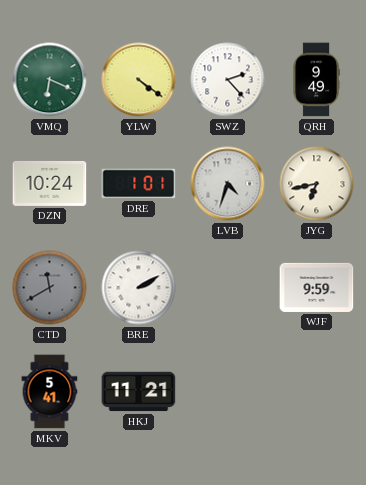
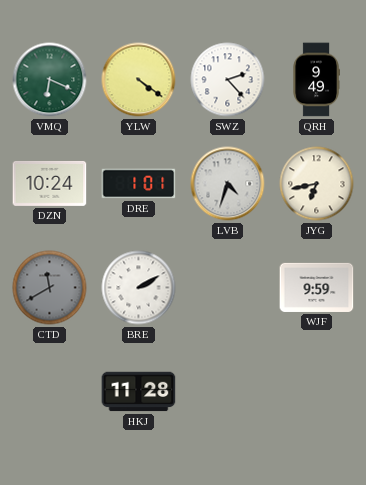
MKV: 5:41 -> none
HKJ: 11:21 -> 11:28
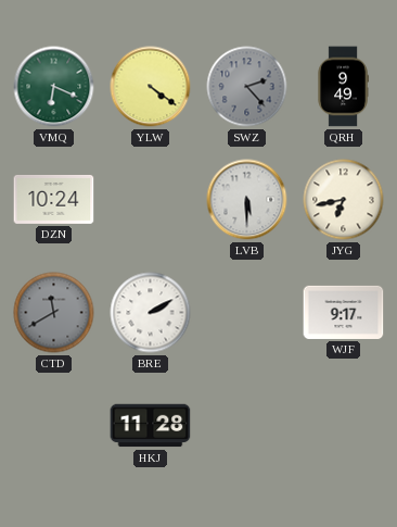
SWZ dial: white -> grey
DRE: 1:01 -> none
LVB: 4:33 -> 5:30
WJF: 9:59 -> 9:17
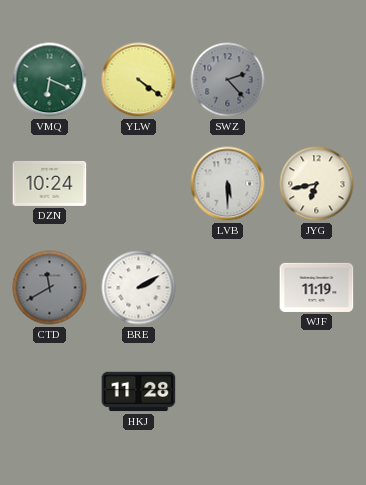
QRH: 9:49 -> none
WJF: 9:17 -> 11:19
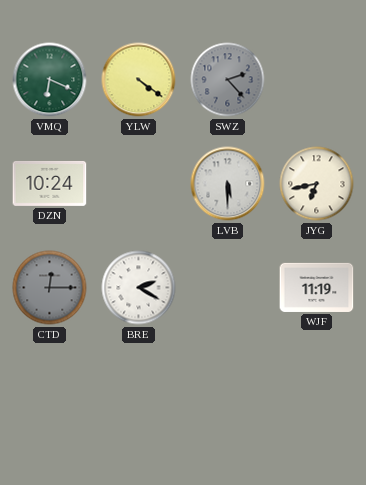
CTD: 11:40 -> 12:15
BRE: 2:10 -> 2:20
HKJ: 11:28 -> none
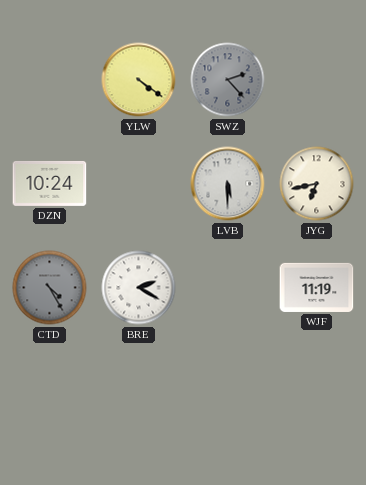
VMQ: 6:19 -> none
CTD: 12:15 -> 4:25
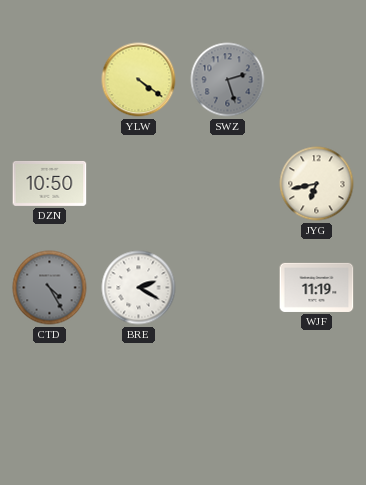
SWZ: 2:23 -> 2:27
DZN: 10:24 -> 10:50
LVB: 5:30 -> none
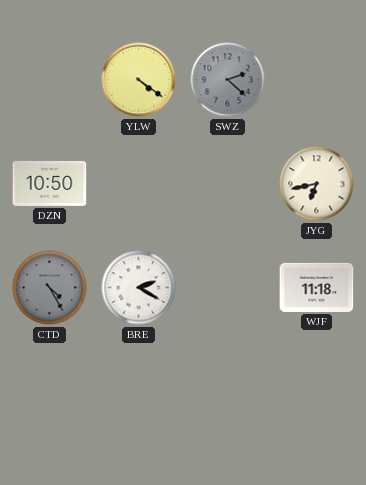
SWZ: 2:27 -> 2:22
WJF: 11:19 -> 11:18
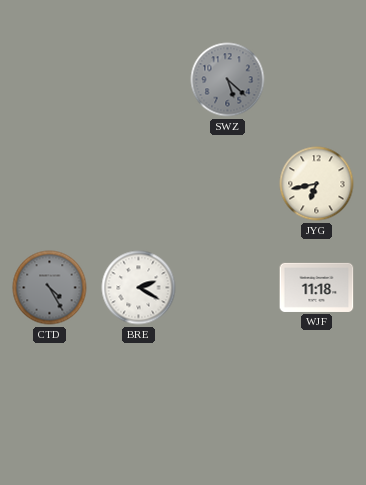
YLW: 4:21 -> none
SWZ: 2:22 -> 5:22
DZN: 10:50 -> none
